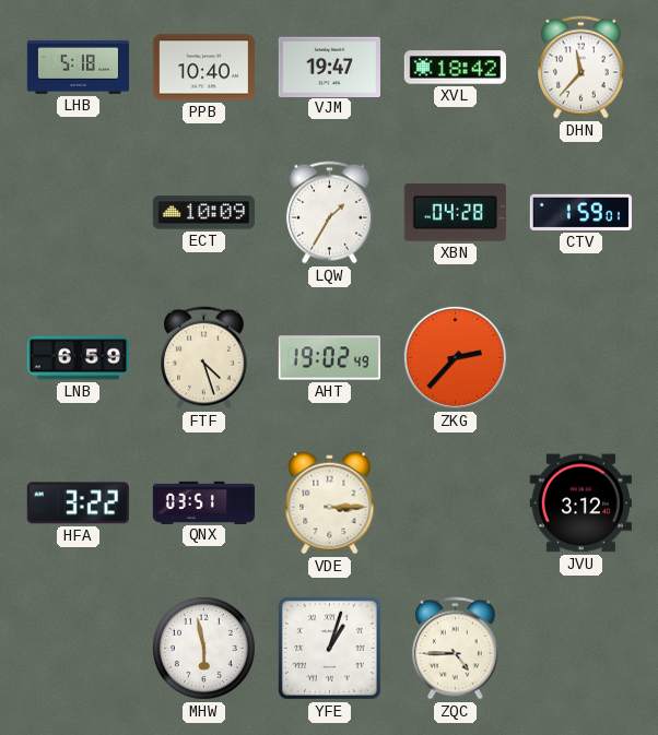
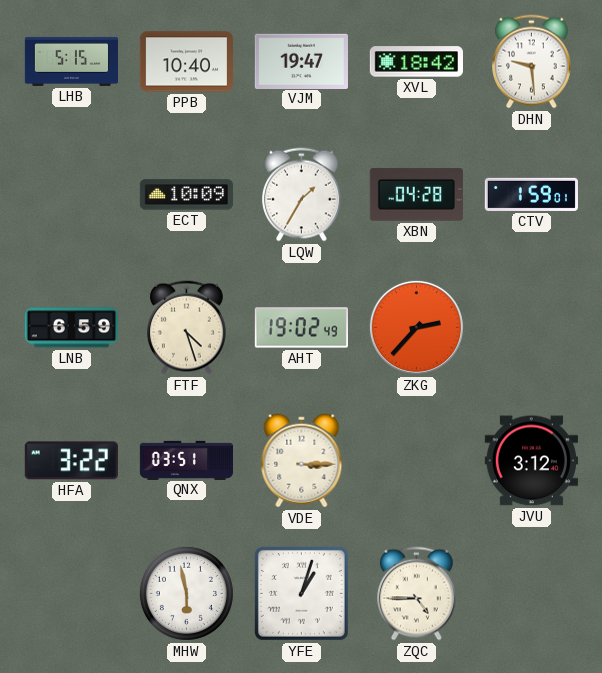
LHB: 5:18 -> 5:15
DHN: 11:37 -> 9:29
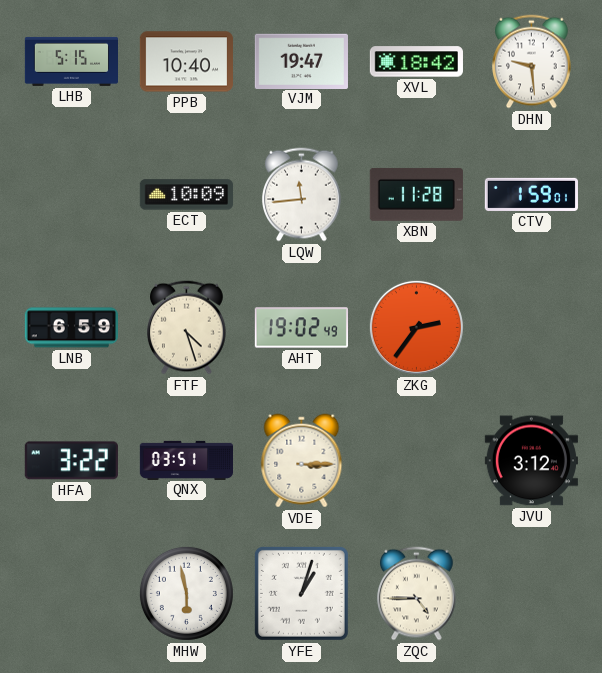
LQW: 1:35 -> 11:44
XBN: 04:28 -> 11:28
ZKG: 2:37 -> 2:36
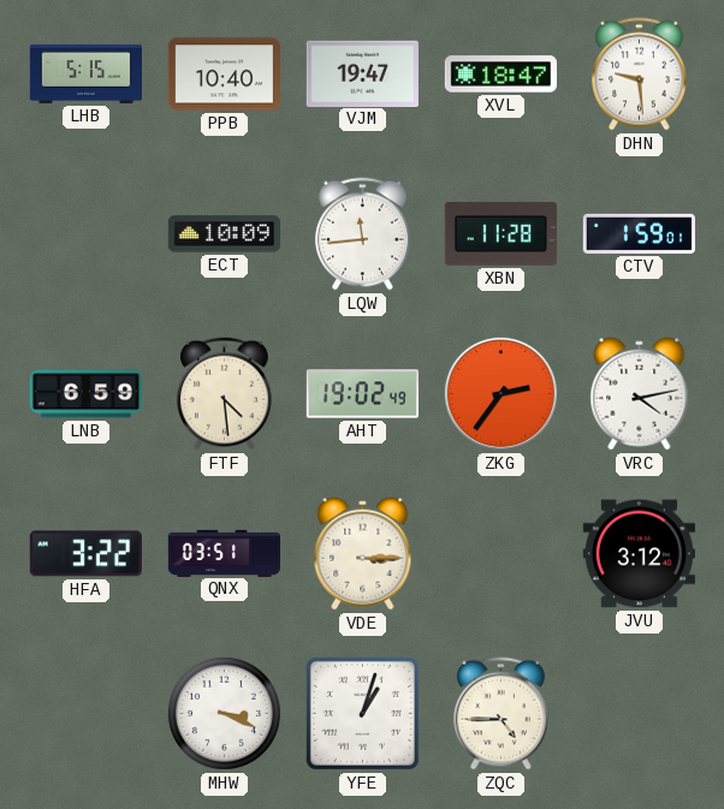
XVL: 18:42 -> 18:47
FTF: 4:27 -> 4:29
VRC: none -> 4:13
MHW: 5:58 -> 3:19
